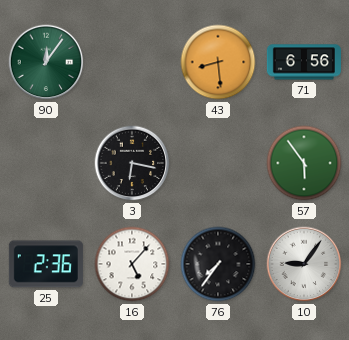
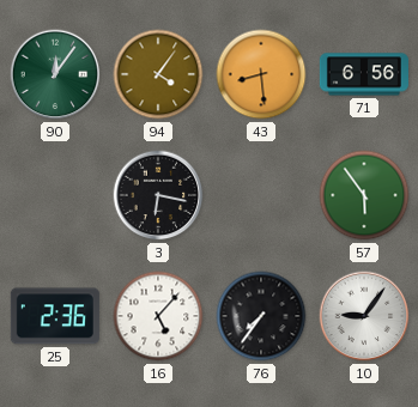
94: none -> 4:06
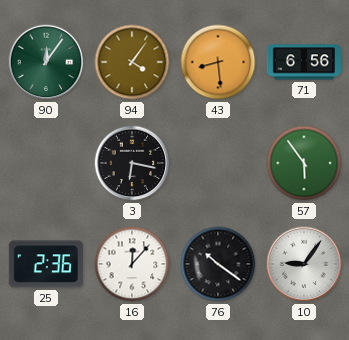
16: 5:07 -> 12:07
76: 7:36 -> 10:21
